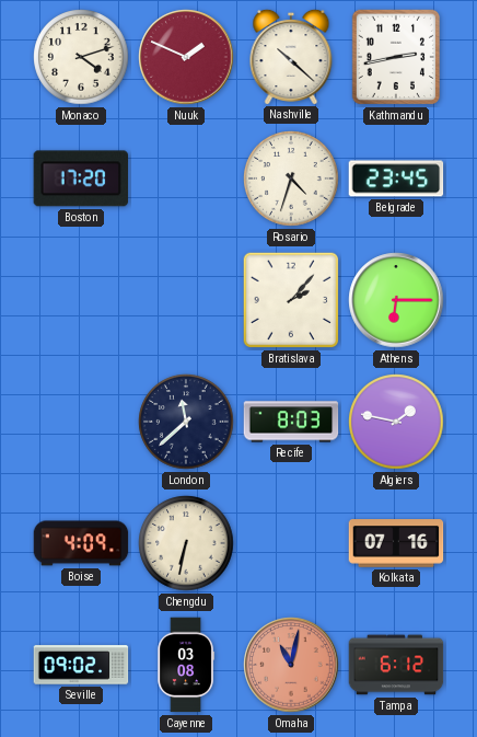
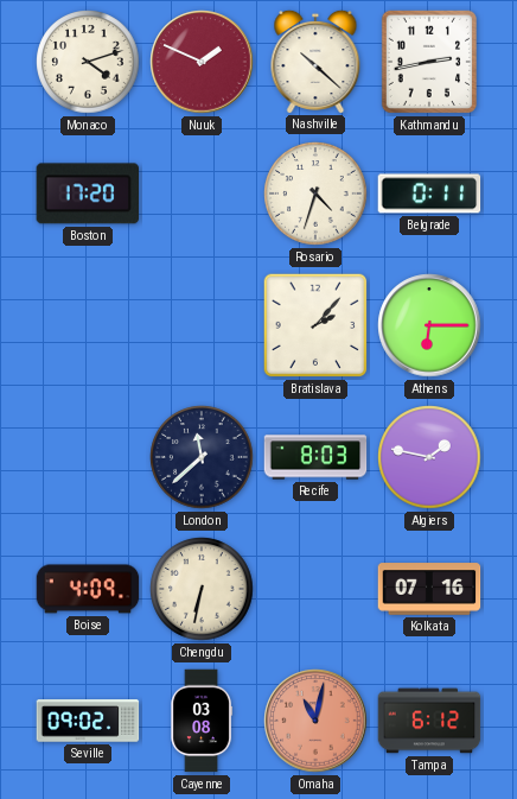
Belgrade: 23:45 -> 0:11
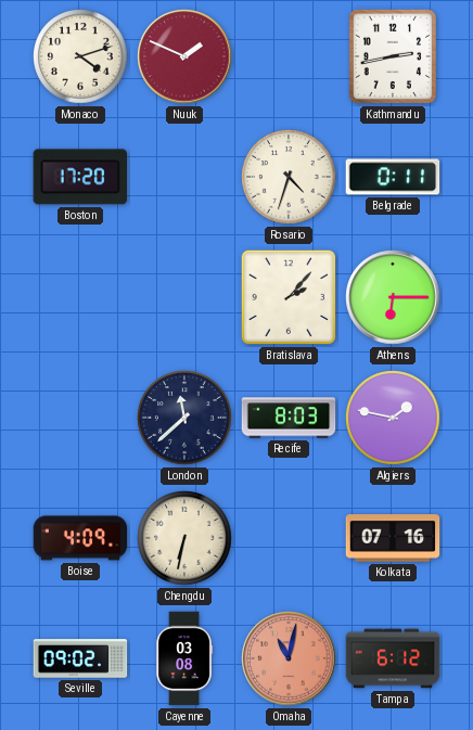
Nashville: 10:22 -> none
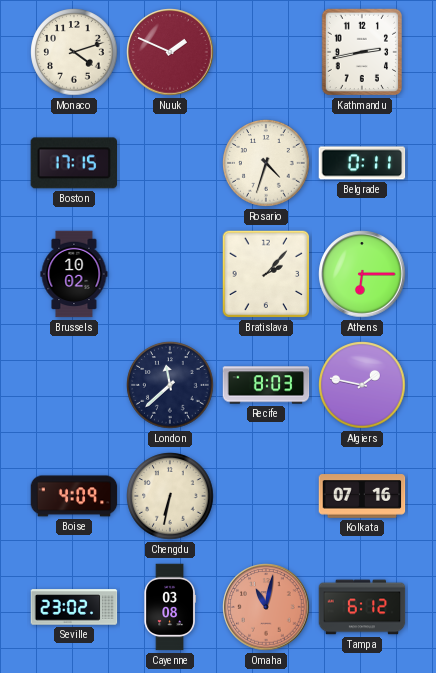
Boston: 17:20 -> 17:15
Brussels: none -> 10:02
Seville: 09:02 -> 23:02
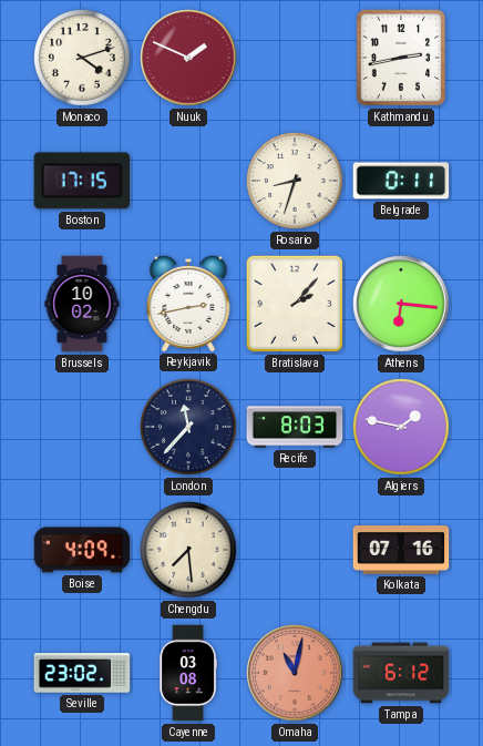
Rosario: 4:33 -> 8:33
Reykjavik: none -> 2:43
Athens: 6:15 -> 6:16
London: 11:38 -> 11:37
Chengdu: 6:32 -> 7:29
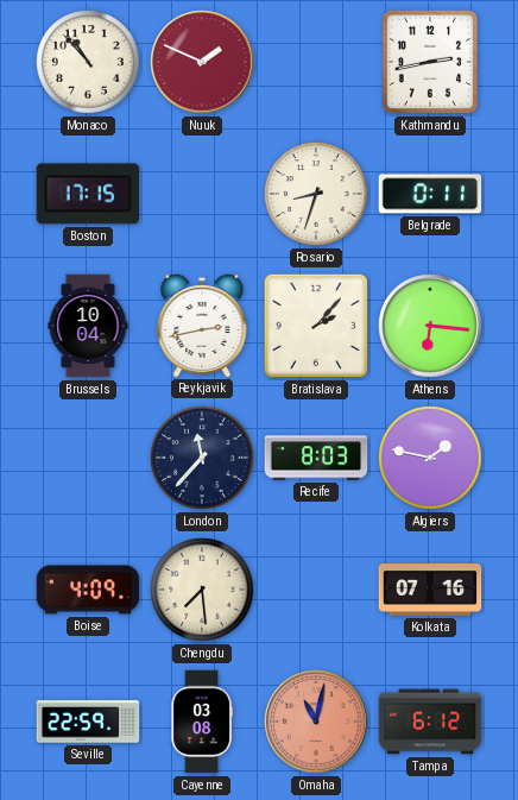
Monaco: 4:12 -> 10:53
Brussels: 10:02 -> 10:04
Seville: 23:02 -> 22:59
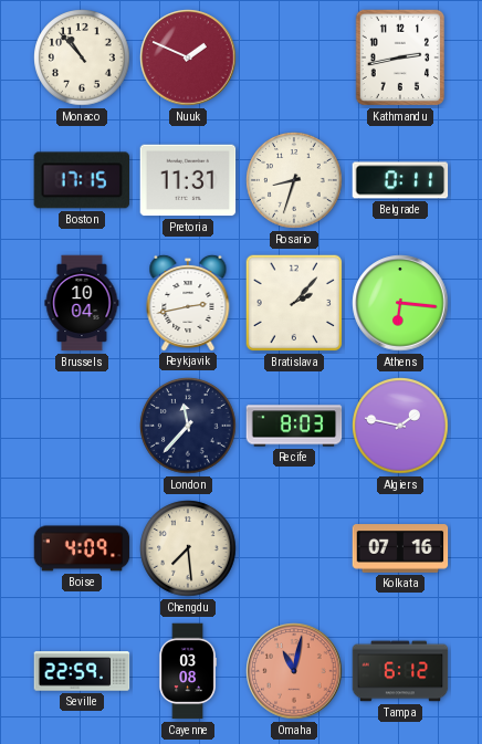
Pretoria: none -> 11:31
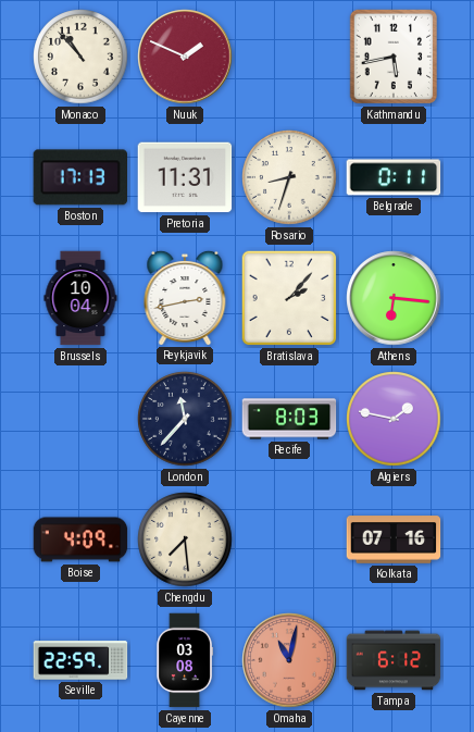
Kathmandu: 2:43 -> 5:43
Boston: 17:15 -> 17:13
